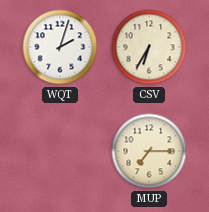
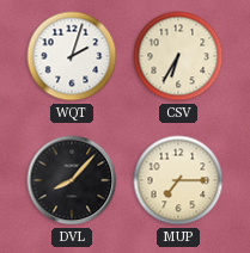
DVL: none -> 8:07
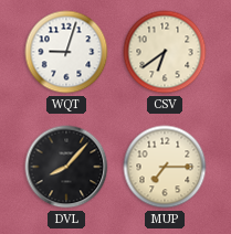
WQT: 2:03 -> 9:03
CSV: 6:35 -> 6:39
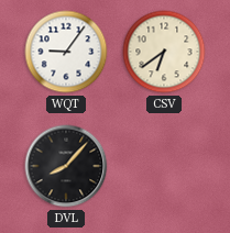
WQT: 9:03 -> 9:06
MUP: 7:15 -> none
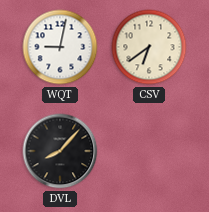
WQT: 9:06 -> 9:02
